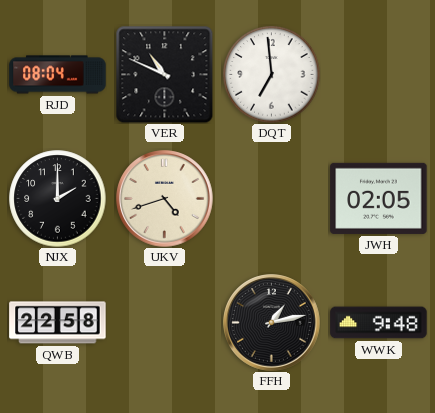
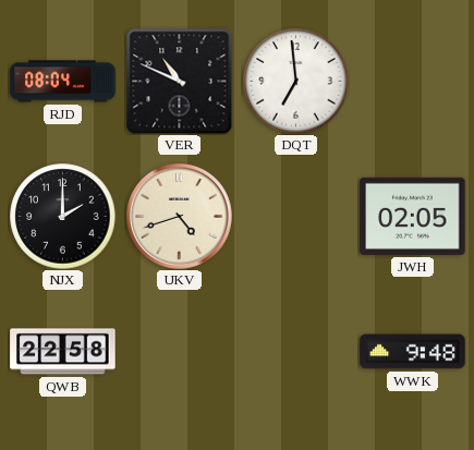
FFH: 1:13 -> none
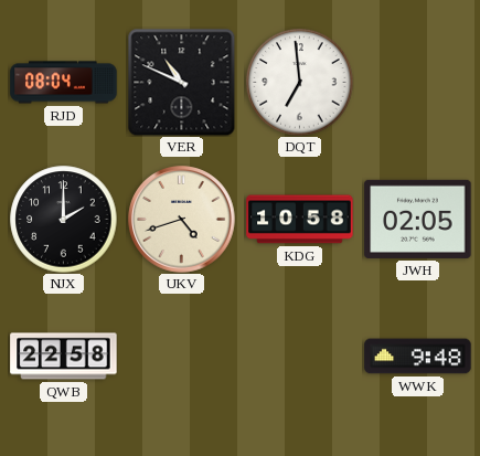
KDG: none -> 10:58
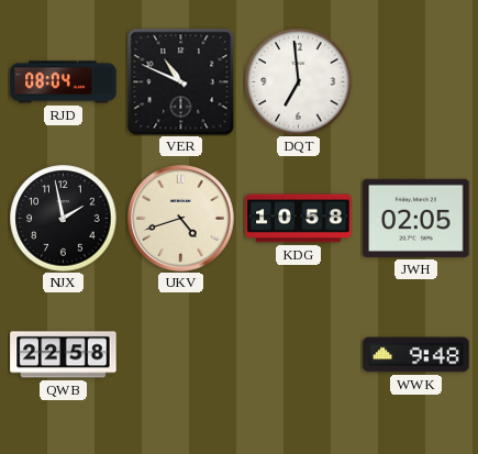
NJX: 2:00 -> 1:58
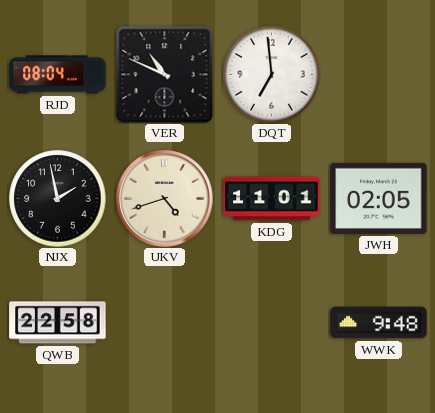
KDG: 10:58 -> 11:01
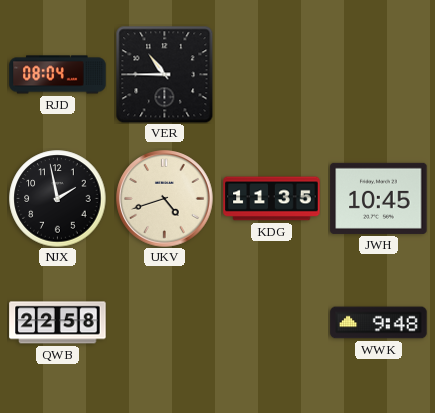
VER: 10:49 -> 10:45
DQT: 6:59 -> none
KDG: 11:01 -> 11:35
JWH: 02:05 -> 10:45
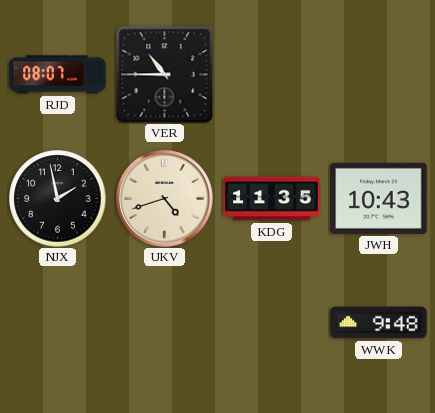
RJD: 08:04 -> 08:07
JWH: 10:45 -> 10:43
QWB: 22:58 -> none
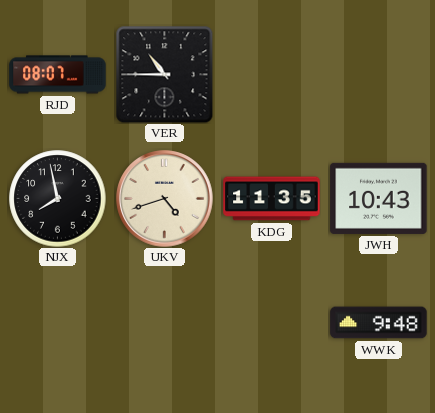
NJX: 1:58 -> 7:58
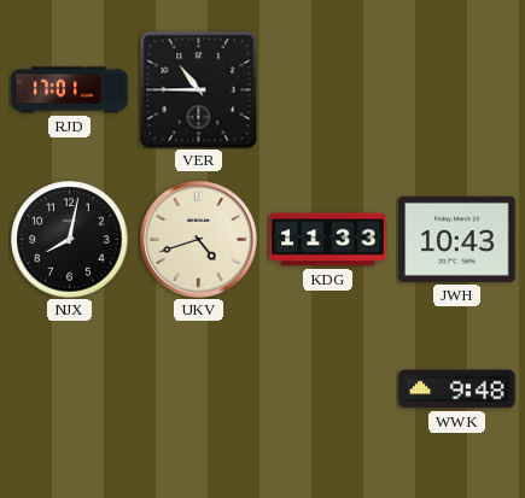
RJD: 08:07 -> 17:01
NJX: 7:58 -> 8:02
KDG: 11:35 -> 11:33
